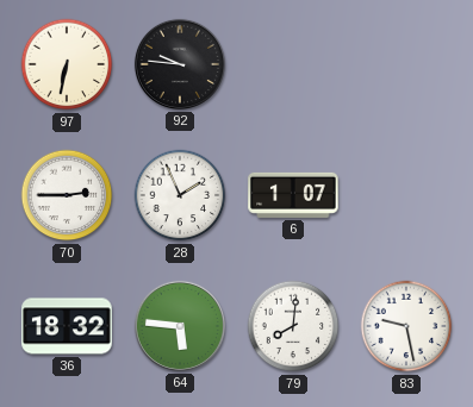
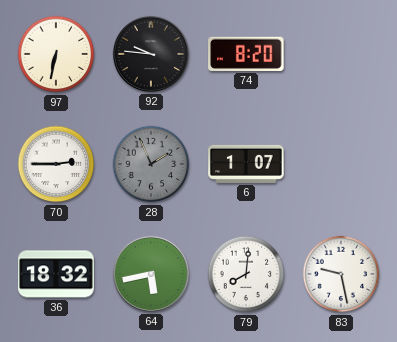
74: none -> 8:20
28 dial: white -> grey
64: 5:46 -> 5:43
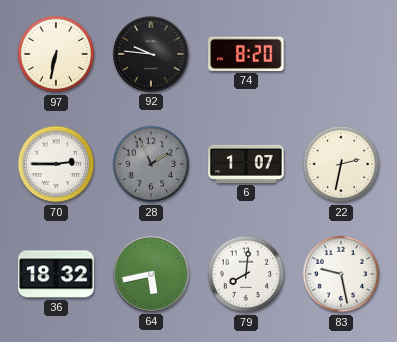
22: none -> 2:32
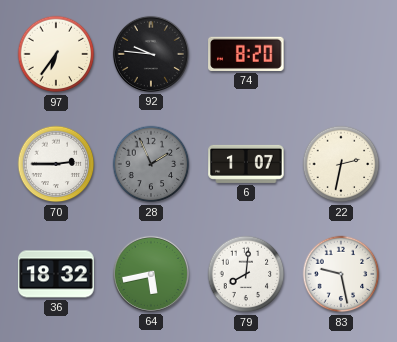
97: 6:32 -> 6:36
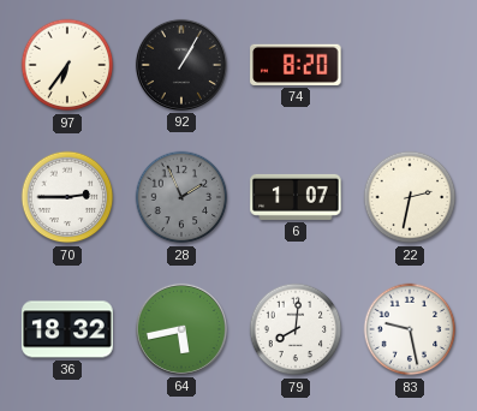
92: 9:46 -> 1:05
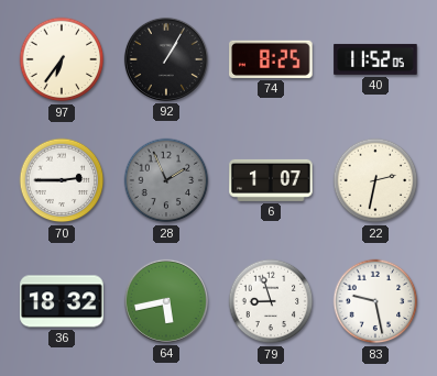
74: 8:20 -> 8:25
40: none -> 11:52
79: 8:01 -> 8:57
